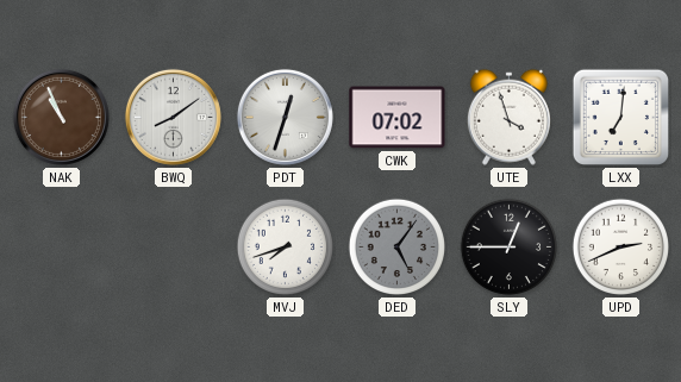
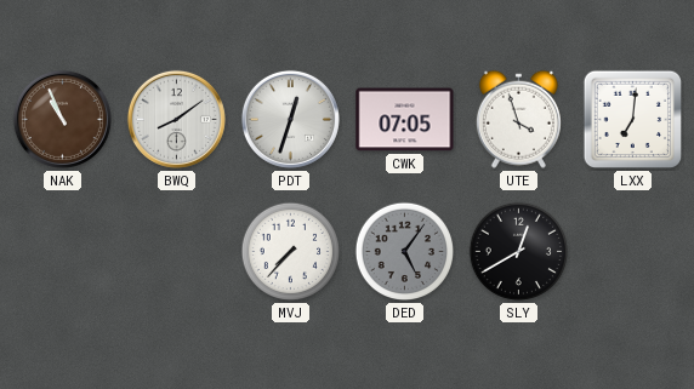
CWK: 07:02 -> 07:05
MVJ: 7:42 -> 7:37
SLY: 12:45 -> 12:40
UPD: 2:41 -> none
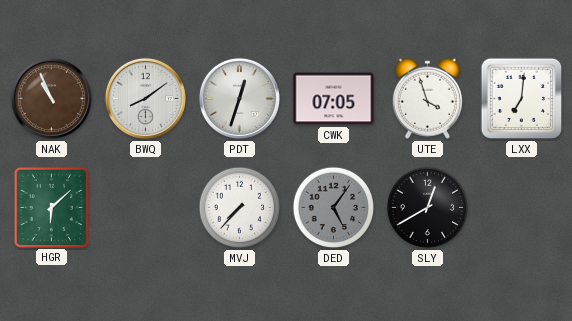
HGR: none -> 6:08
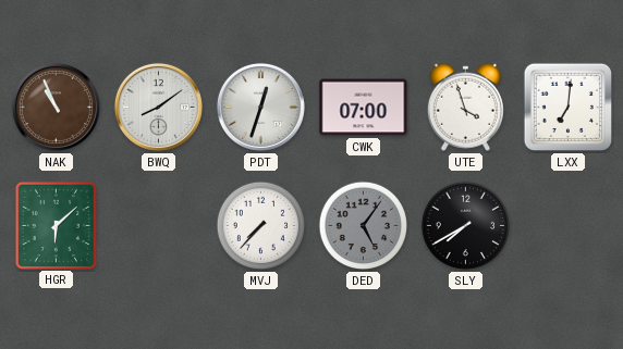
CWK: 07:05 -> 07:00
SLY: 12:40 -> 7:40
